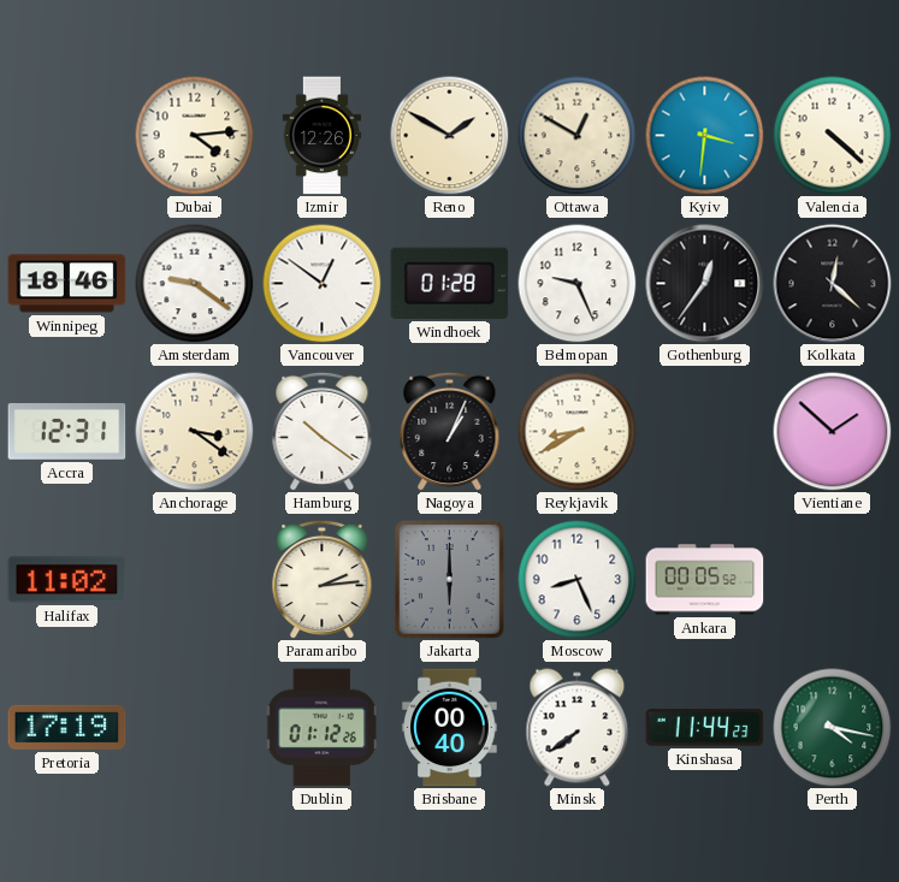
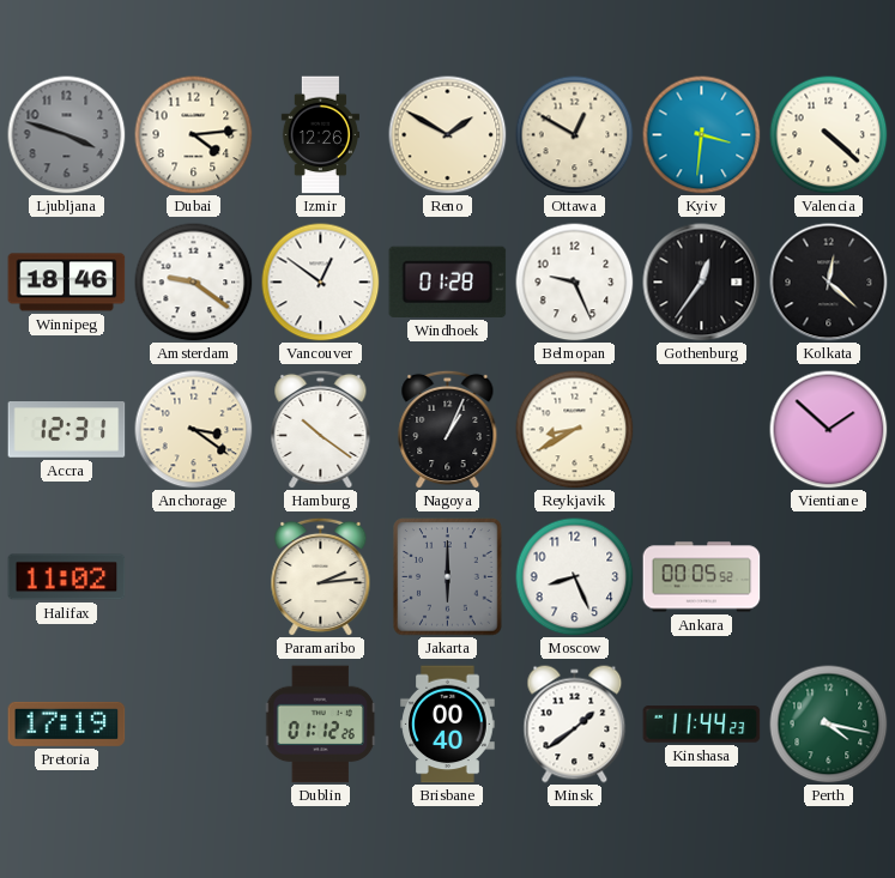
Ljubljana: none -> 3:48
Minsk: 7:39 -> 1:39
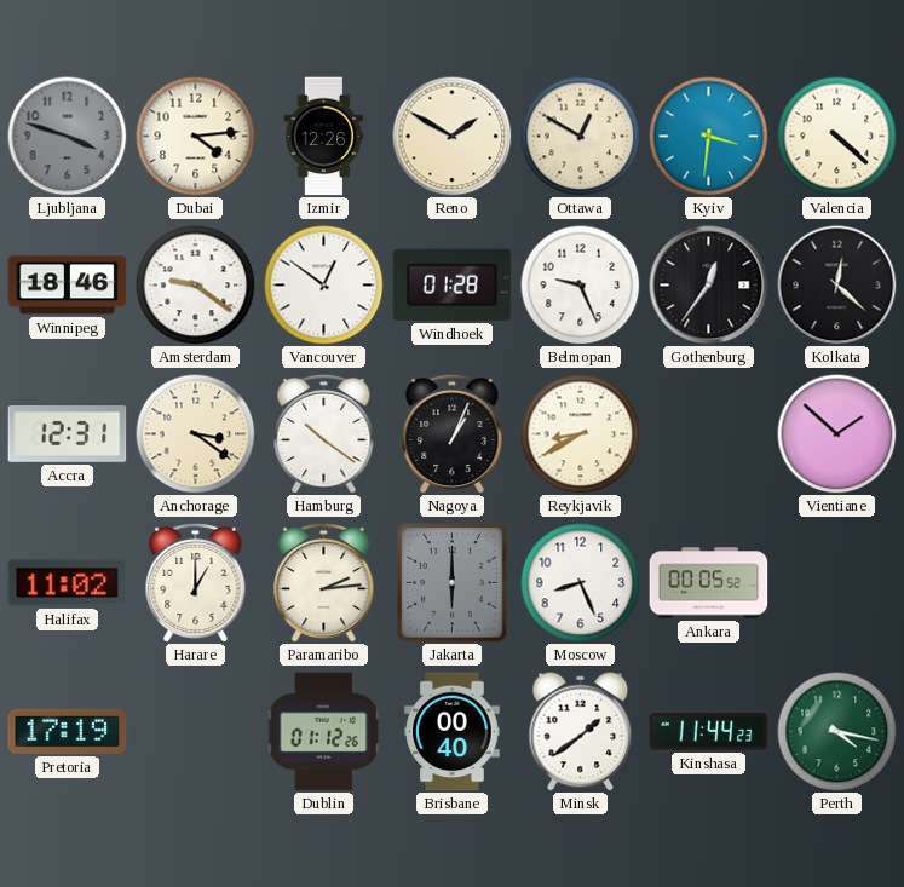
Harare: none -> 1:00
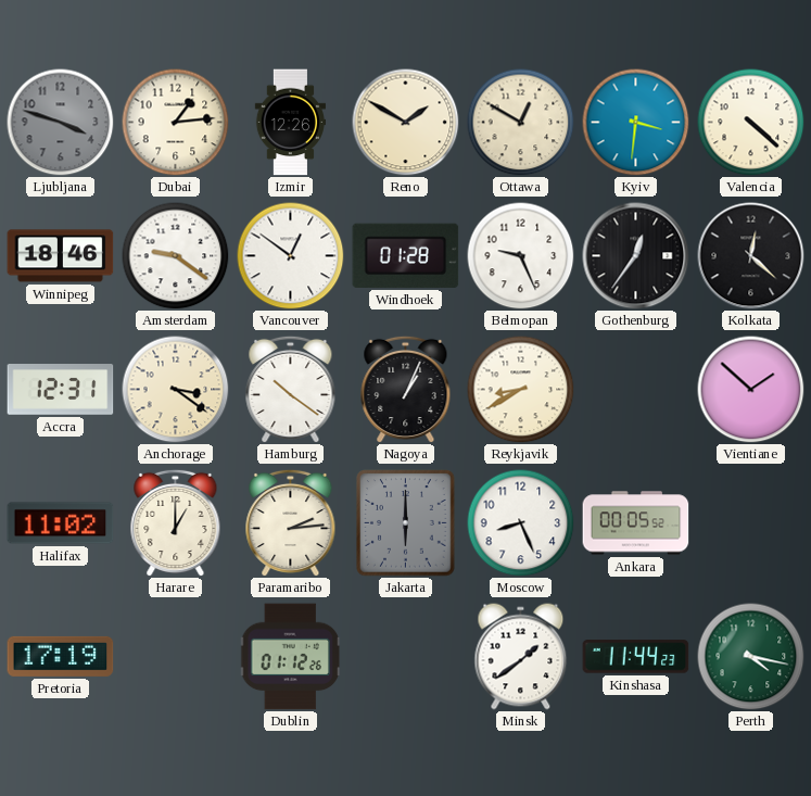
Dubai: 4:14 -> 1:14
Brisbane: 00:40 -> none
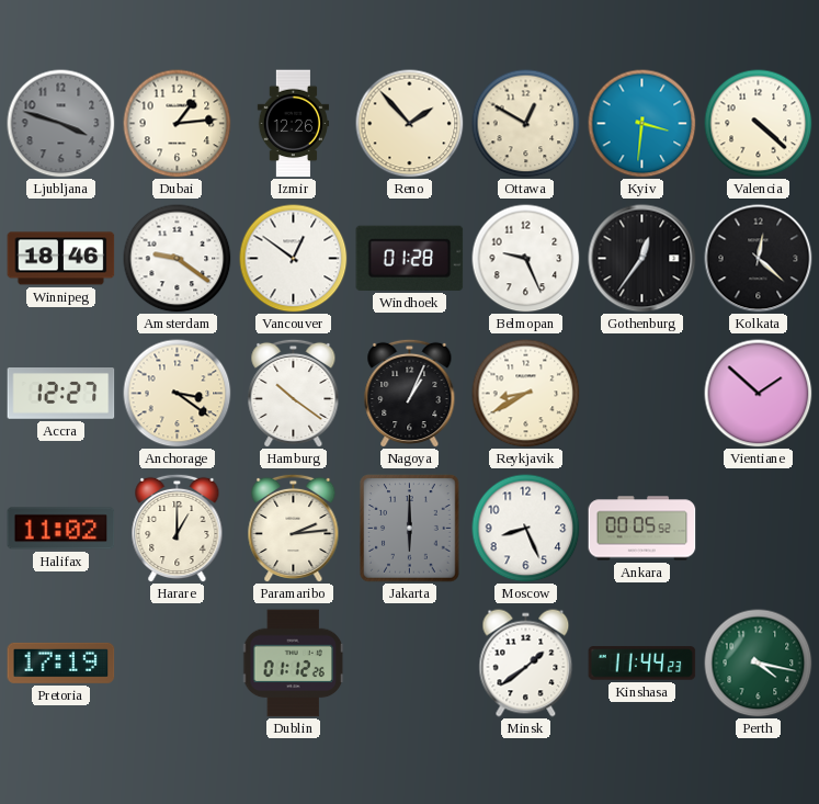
Reno: 1:50 -> 1:53
Accra: 12:31 -> 12:27
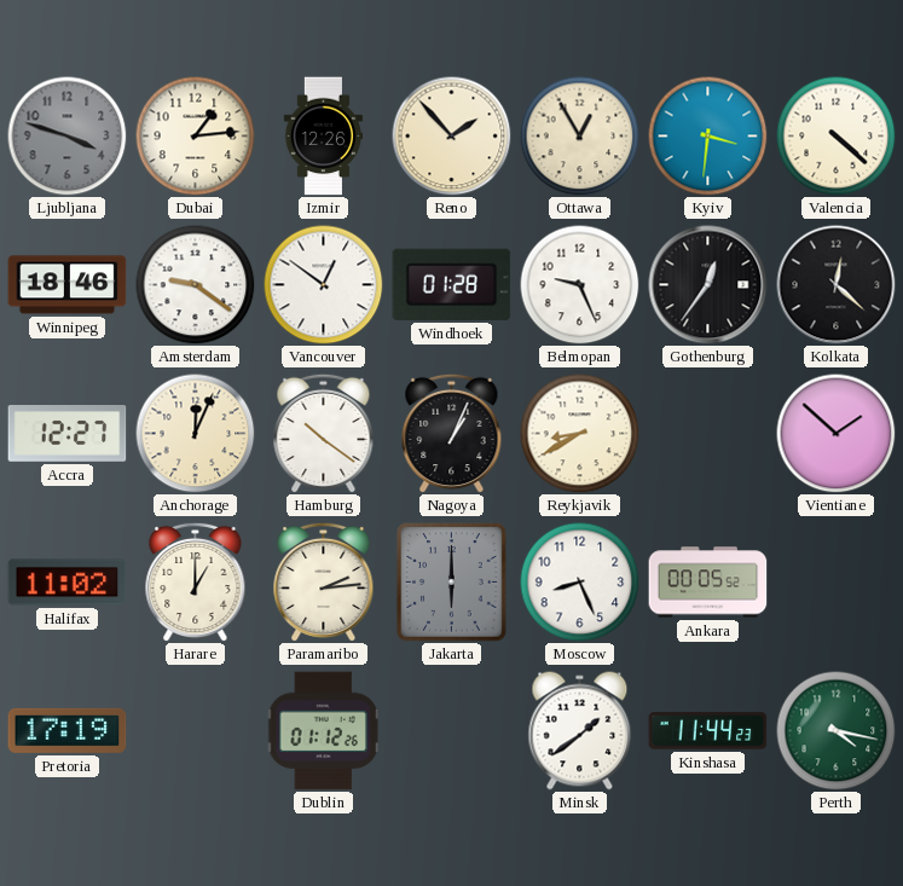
Ottawa: 12:50 -> 12:55
Anchorage: 3:21 -> 12:04
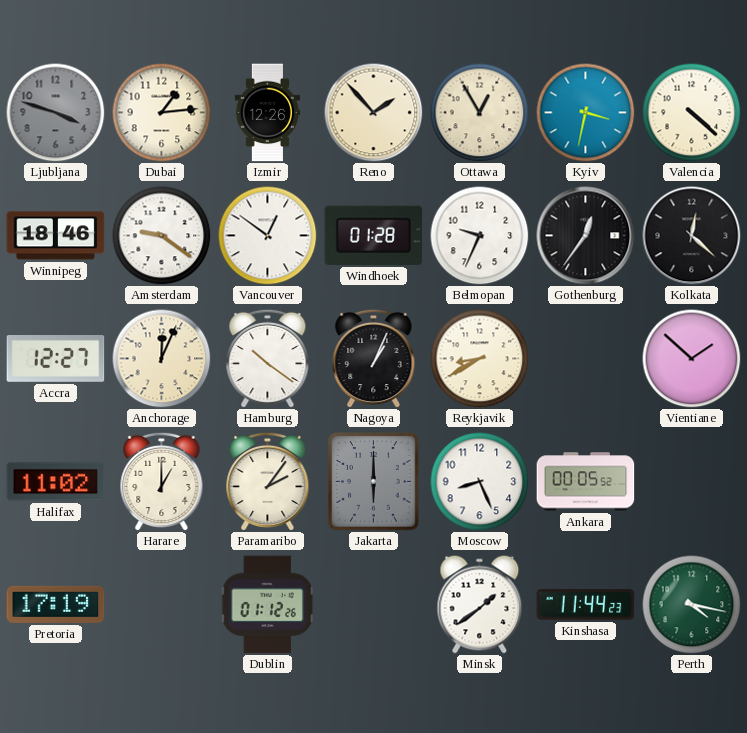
Kyiv: 3:31 -> 3:32
Belmopan: 9:26 -> 9:34
Paramaribo: 2:14 -> 2:06
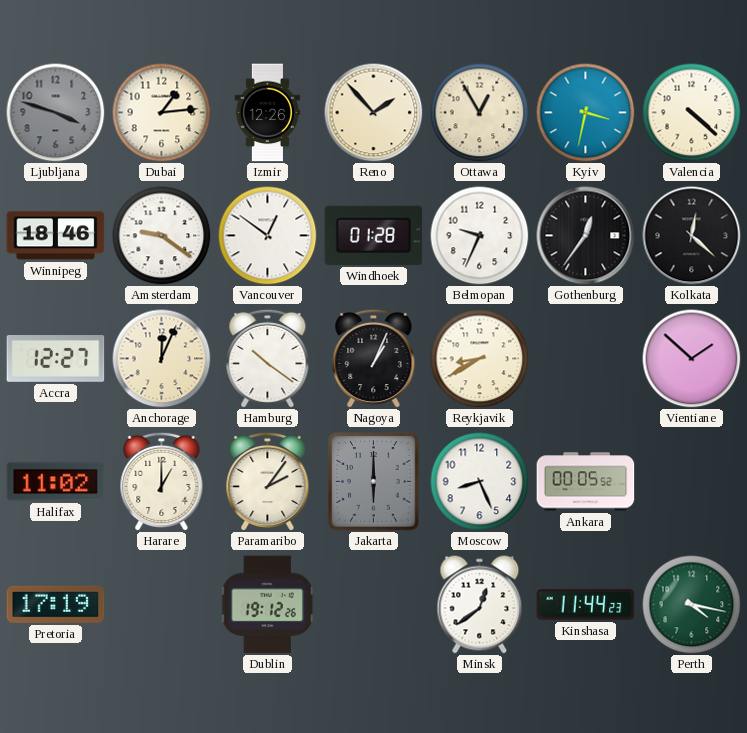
Dublin: 01:12 -> 19:12
Minsk: 1:39 -> 12:39
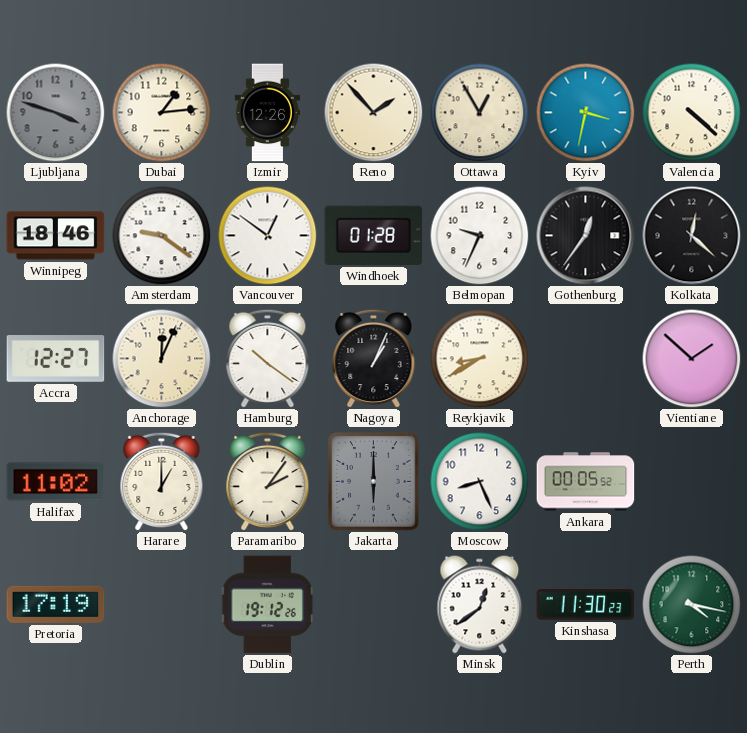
Kinshasa: 11:44 -> 11:30
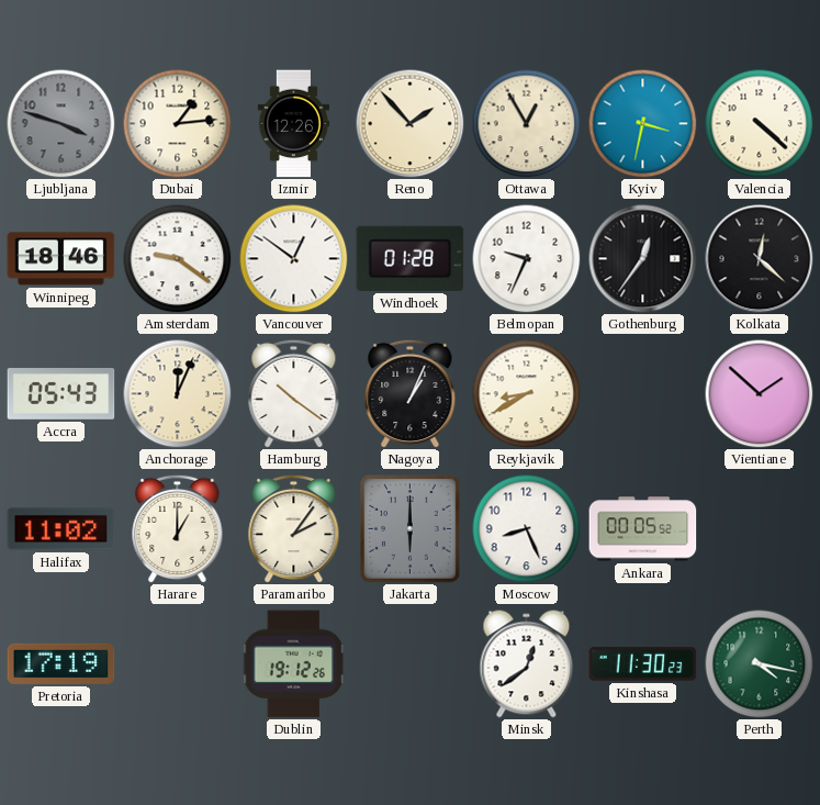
Accra: 12:27 -> 05:43
